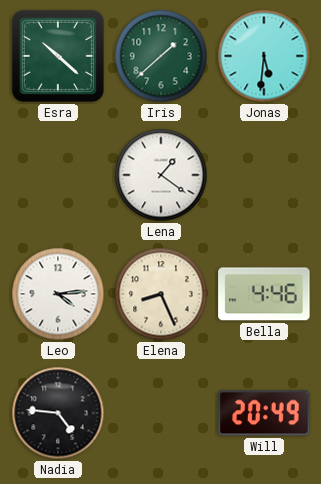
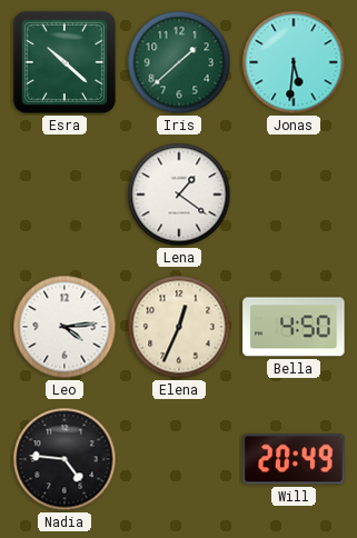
Elena: 8:26 -> 12:34
Bella: 4:46 -> 4:50
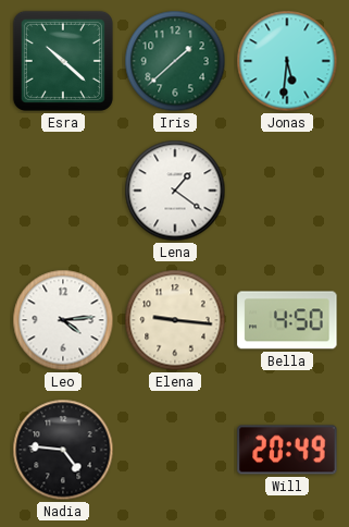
Elena: 12:34 -> 9:16
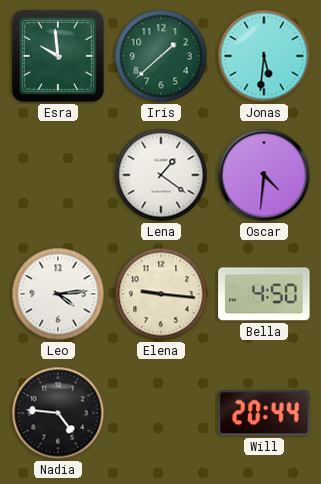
Esra: 10:22 -> 9:59
Oscar: none -> 4:31
Will: 20:49 -> 20:44
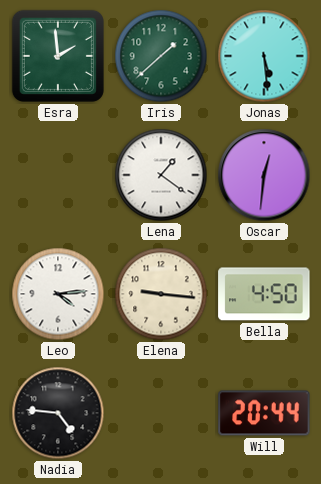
Esra: 9:59 -> 1:59
Jonas: 5:31 -> 5:29
Oscar: 4:31 -> 12:31
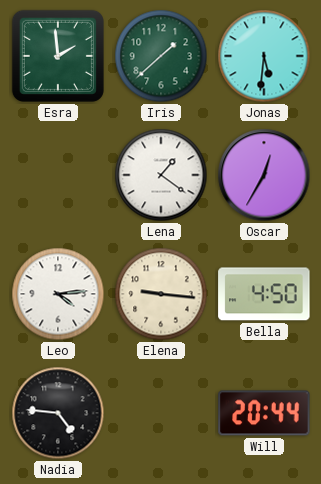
Jonas: 5:29 -> 5:31
Oscar: 12:31 -> 12:35
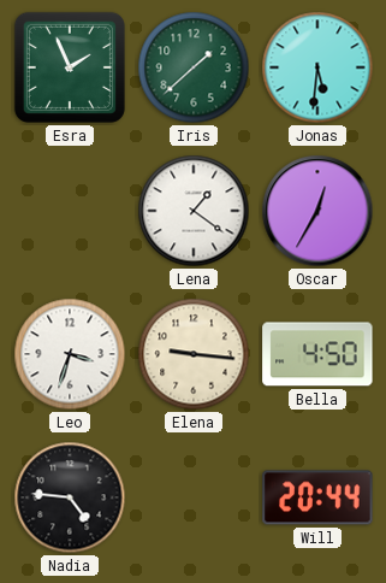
Esra: 1:59 -> 1:56
Leo: 4:14 -> 3:33
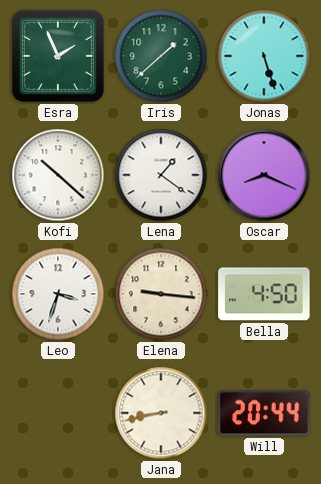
Jonas: 5:31 -> 5:27
Kofi: none -> 10:22
Oscar: 12:35 -> 8:19
Nadia: 4:46 -> none
Jana: none -> 8:43
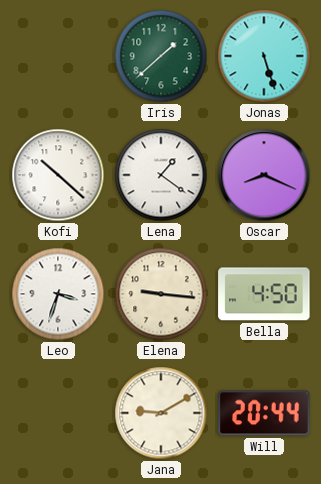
Esra: 1:56 -> none
Jana: 8:43 -> 9:10
